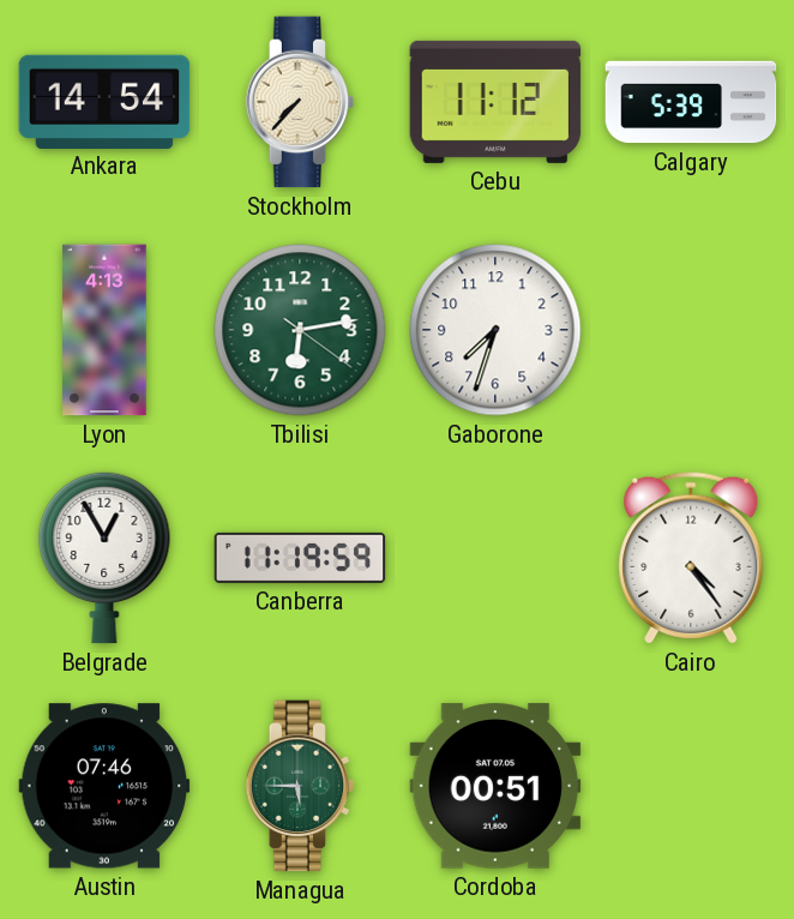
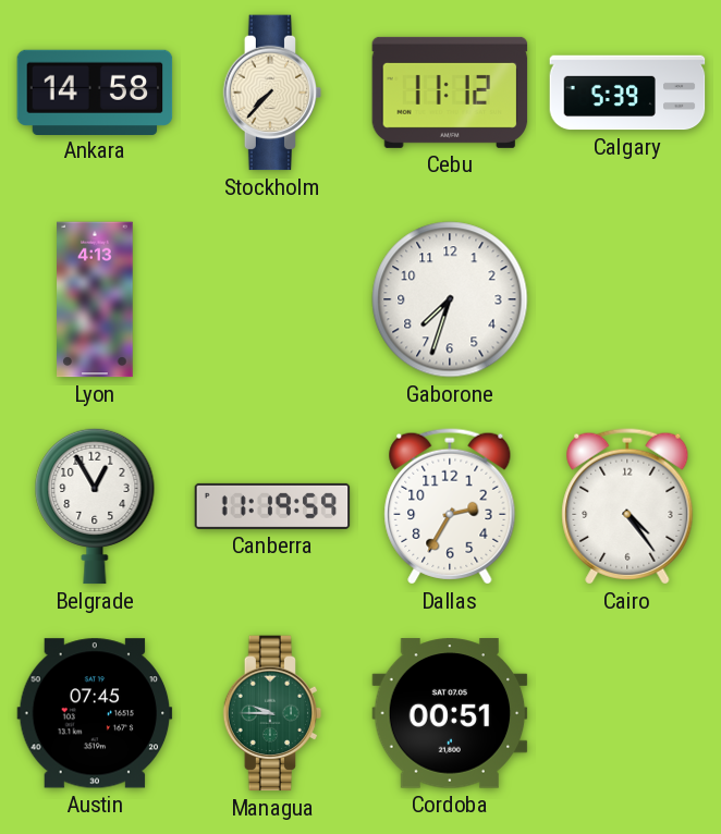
Ankara: 14:54 -> 14:58
Tbilisi: 6:13 -> none
Dallas: none -> 2:35
Austin: 07:46 -> 07:45
Managua: 5:45 -> 9:45
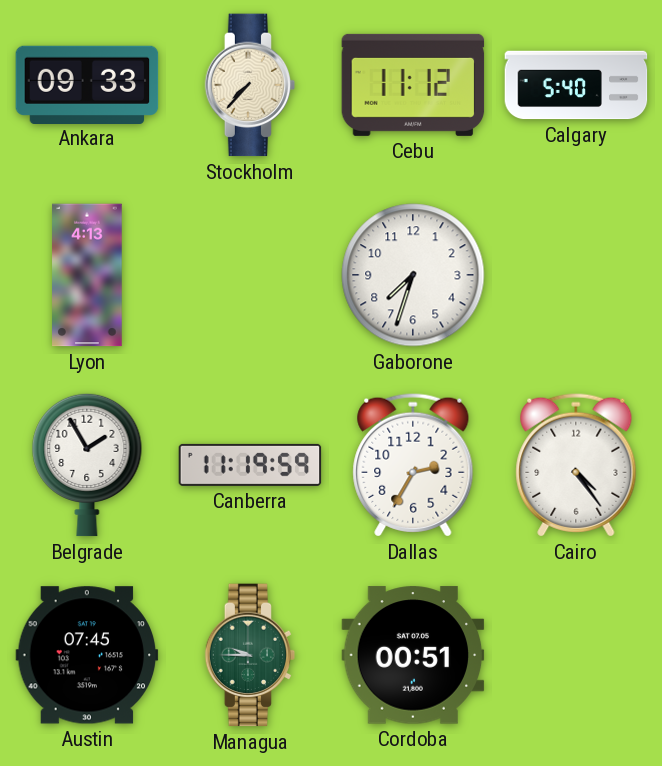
Ankara: 14:58 -> 09:33
Calgary: 5:39 -> 5:40
Belgrade: 12:55 -> 1:55
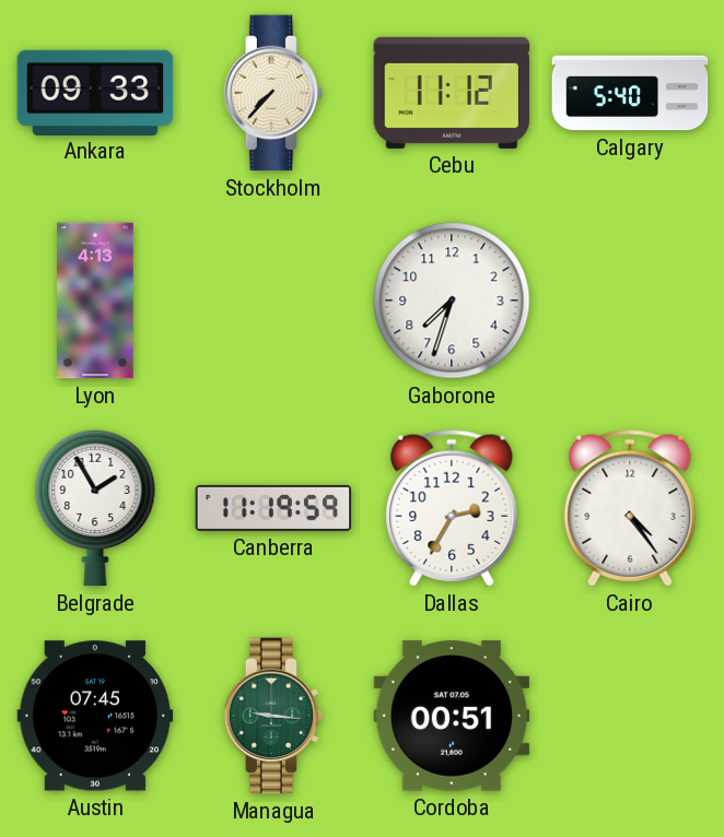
Managua: 9:45 -> 9:16
